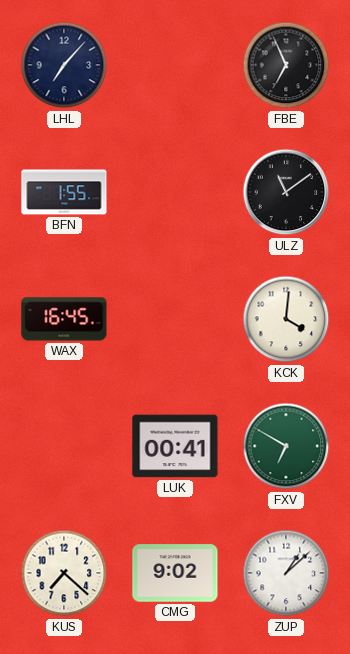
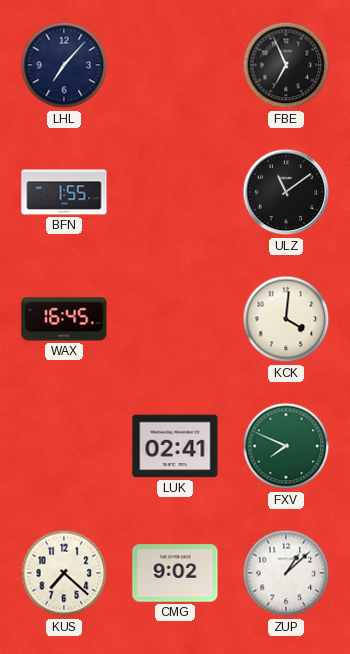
LUK: 00:41 -> 02:41
FXV: 6:50 -> 7:49
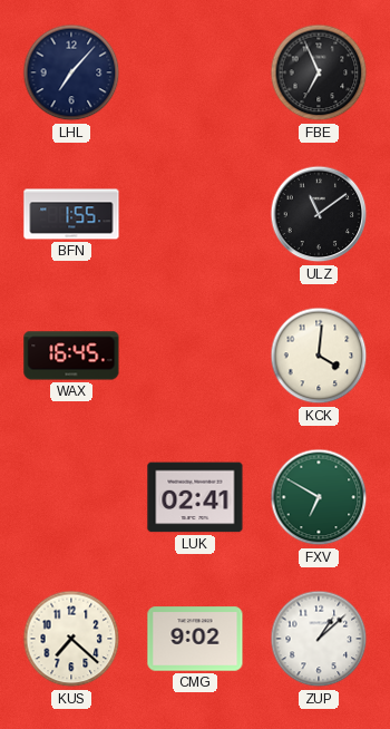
FXV: 7:49 -> 6:50
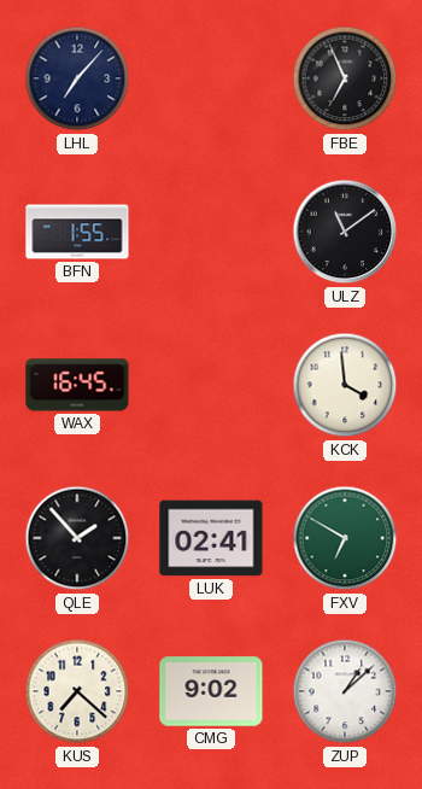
KCK: 4:01 -> 3:59
QLE: none -> 1:53
